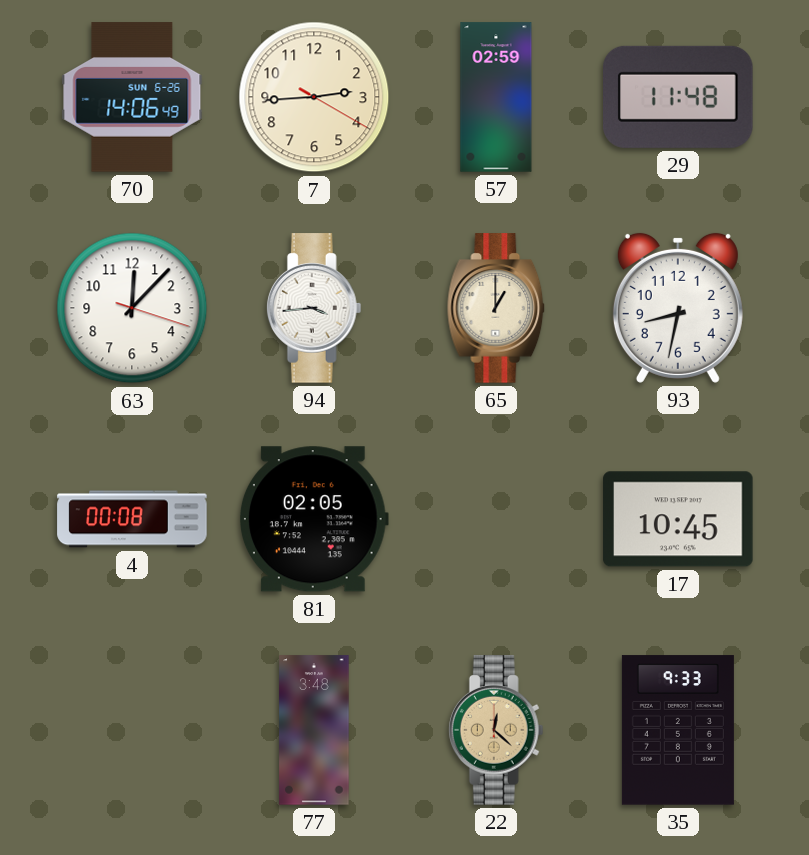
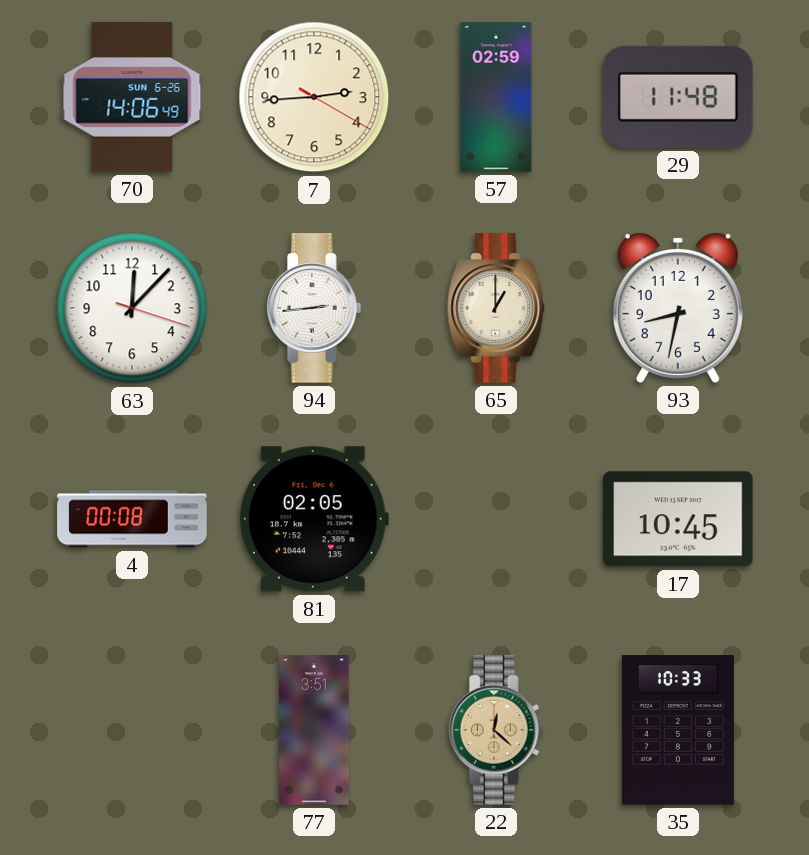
94: 3:44 -> 2:44
77: 3:48 -> 3:51
35: 9:33 -> 10:33
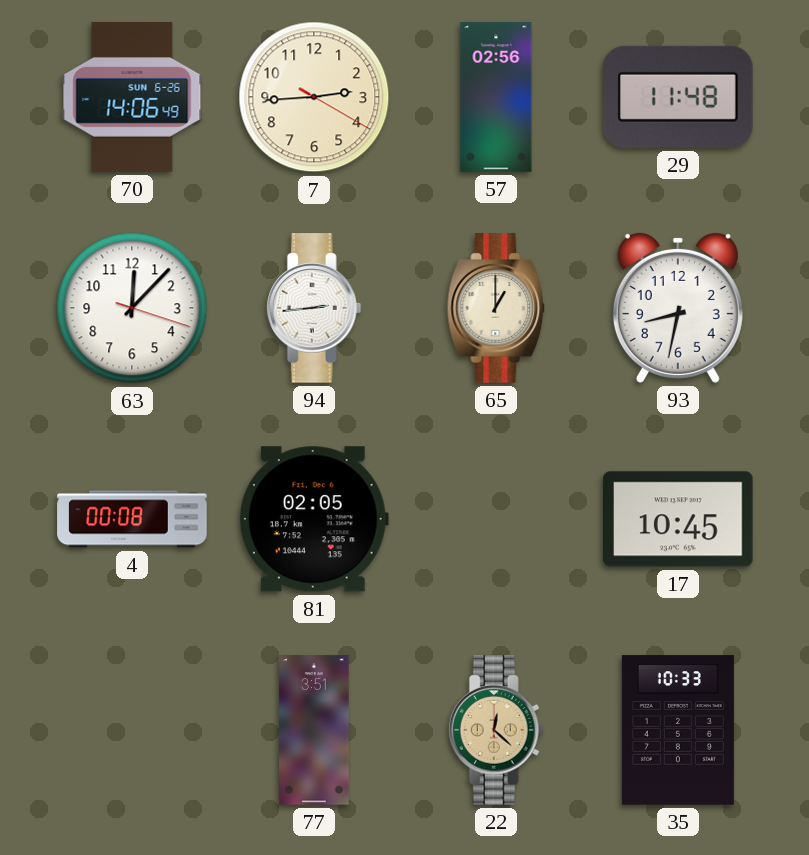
57: 02:59 -> 02:56
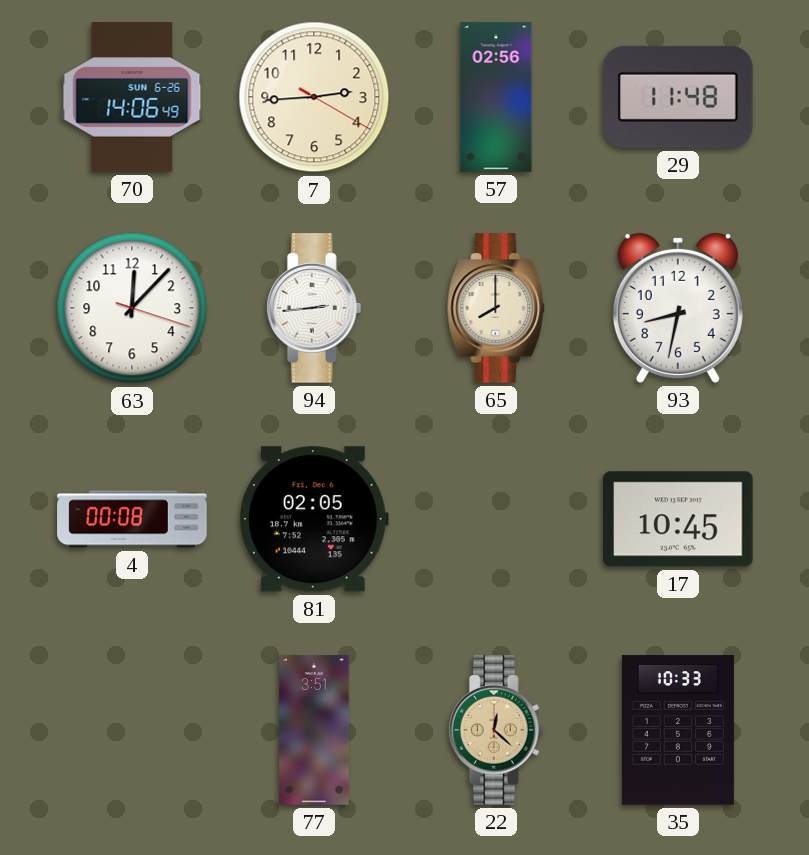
65: 1:00 -> 8:00
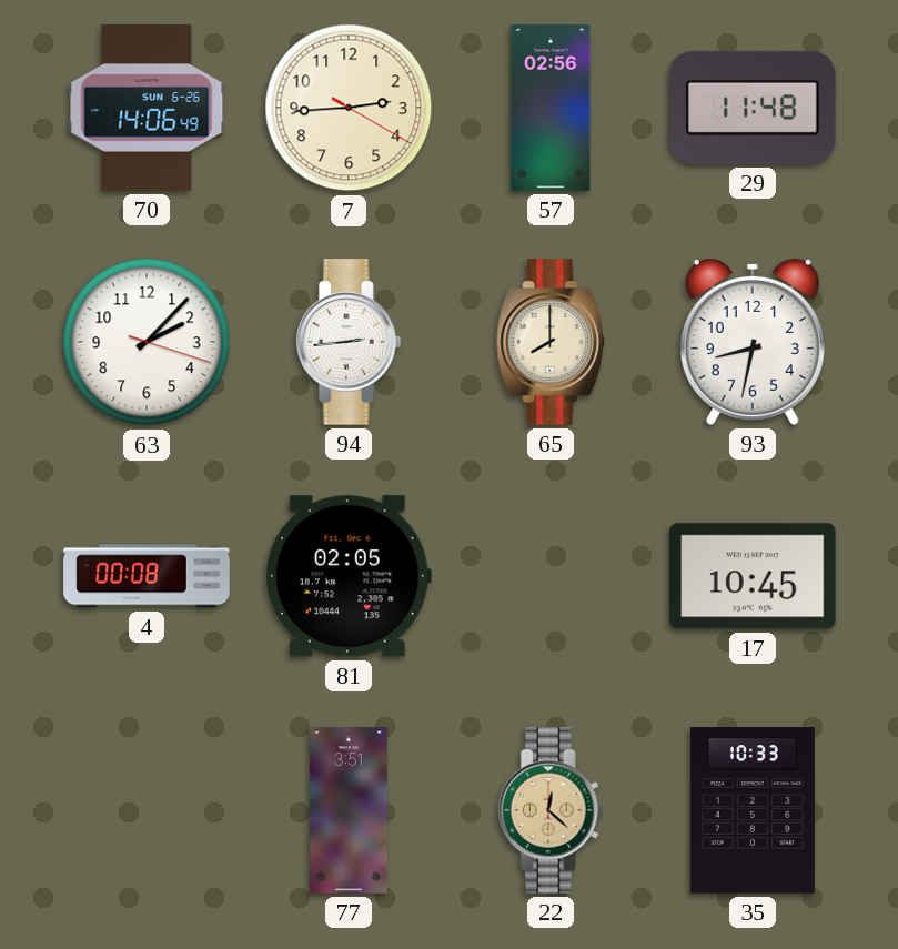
63: 12:07 -> 2:07
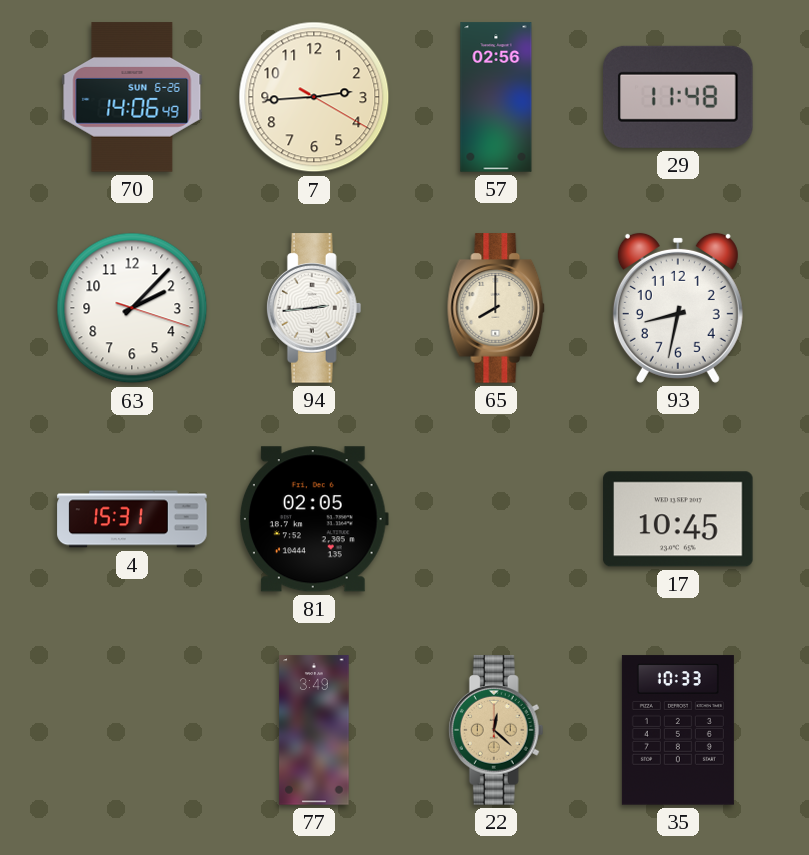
4: 00:08 -> 15:31
77: 3:51 -> 3:49
